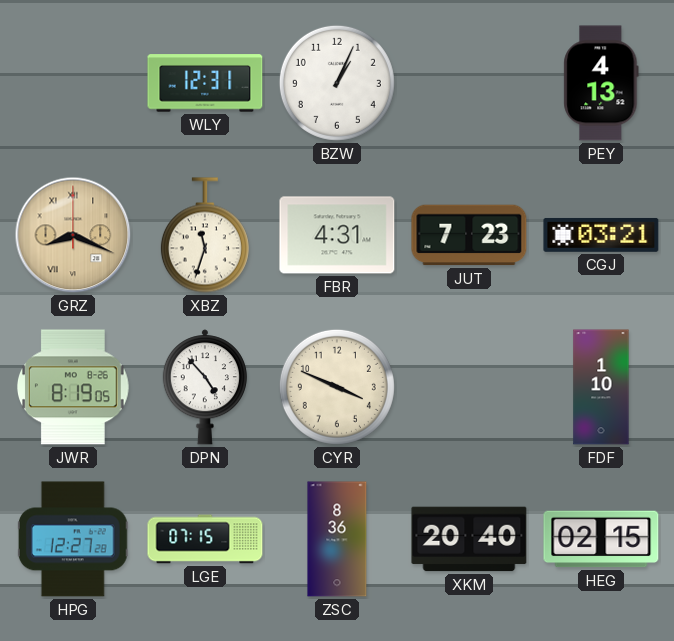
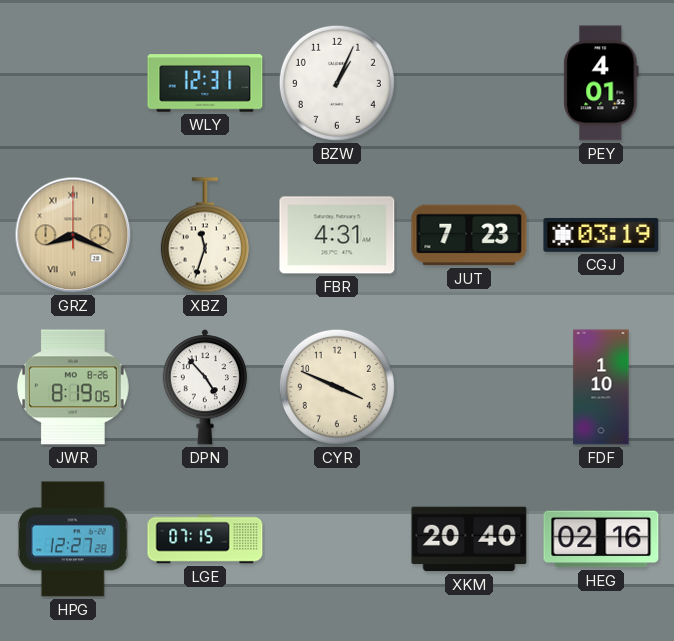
PEY: 4:13 -> 4:01
CGJ: 03:21 -> 03:19
ZSC: 8:36 -> none
HEG: 02:15 -> 02:16
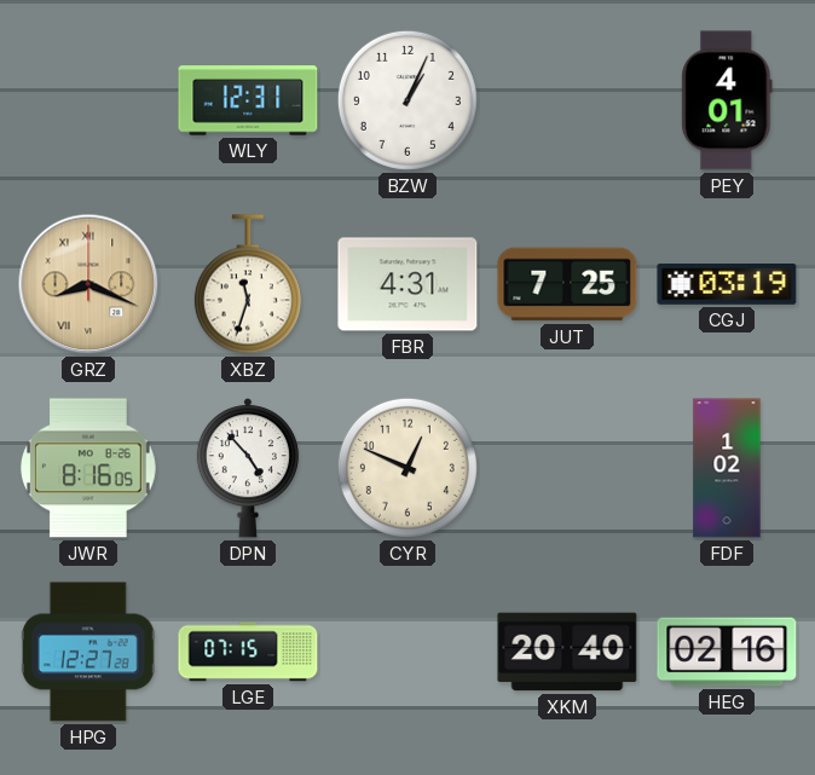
JUT: 7:23 -> 7:25
JWR: 8:19 -> 8:16
CYR: 3:49 -> 12:49
FDF: 1:10 -> 1:02
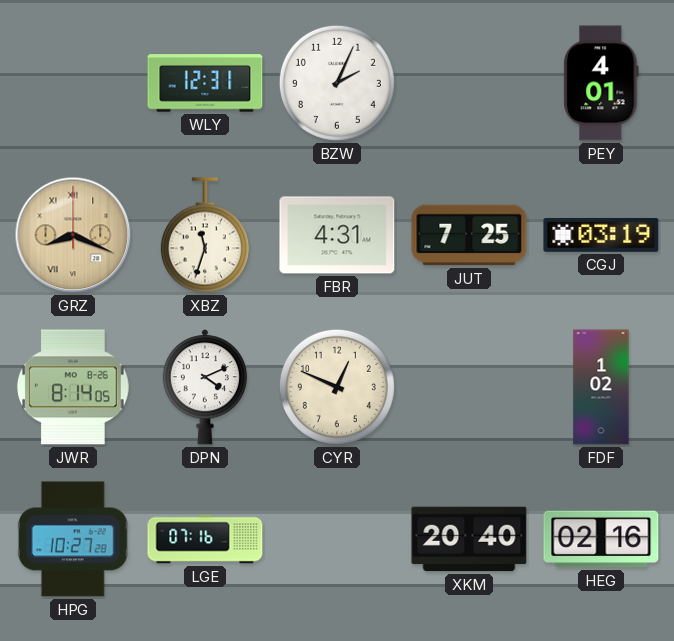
BZW: 1:04 -> 2:04
JWR: 8:16 -> 8:14
DPN: 4:53 -> 4:11
HPG: 12:27 -> 10:27
LGE: 07:15 -> 07:16
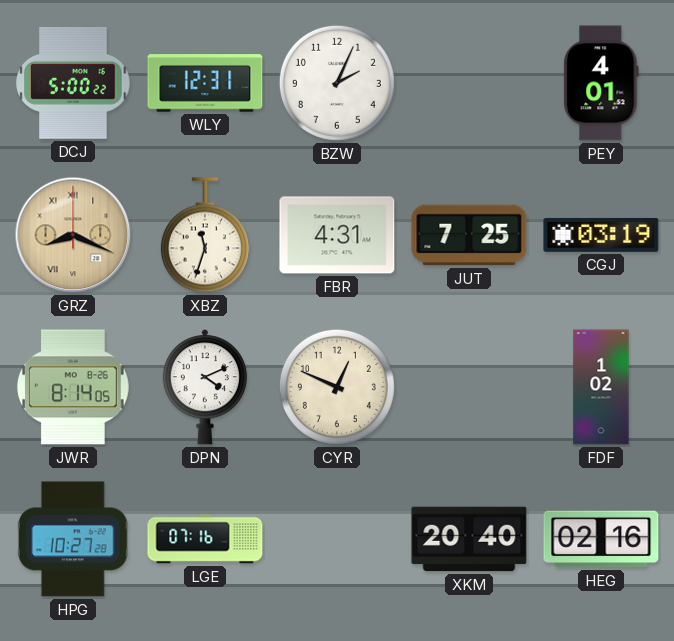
DCJ: none -> 5:00
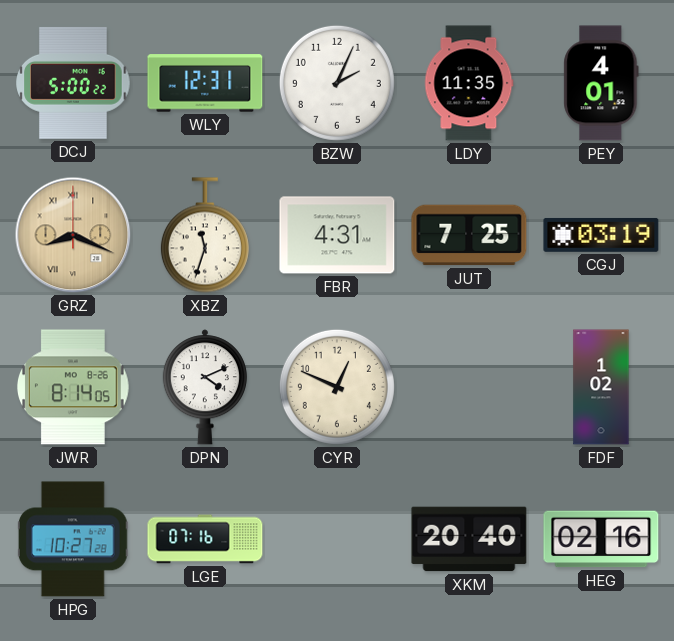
LDY: none -> 11:35
